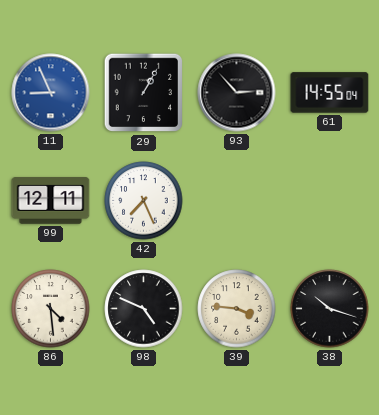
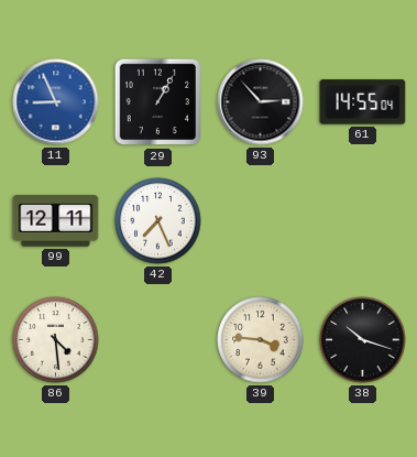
98: 4:49 -> none
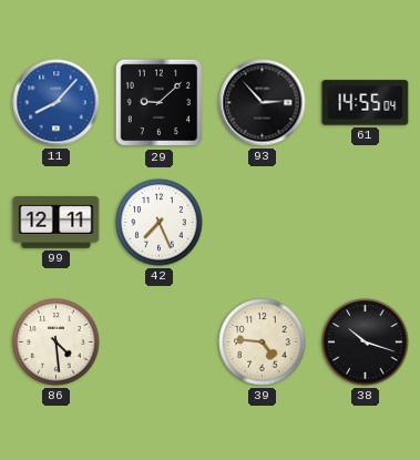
11: 8:56 -> 8:07
29: 1:05 -> 9:08
39: 3:46 -> 4:46
